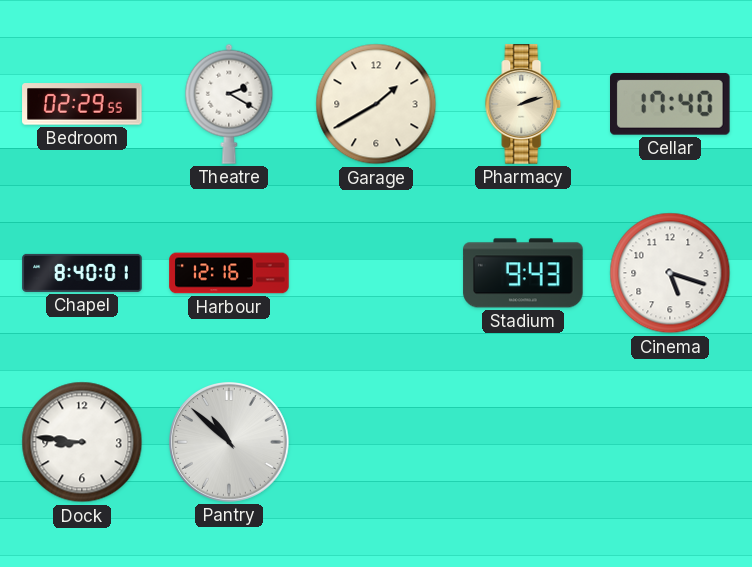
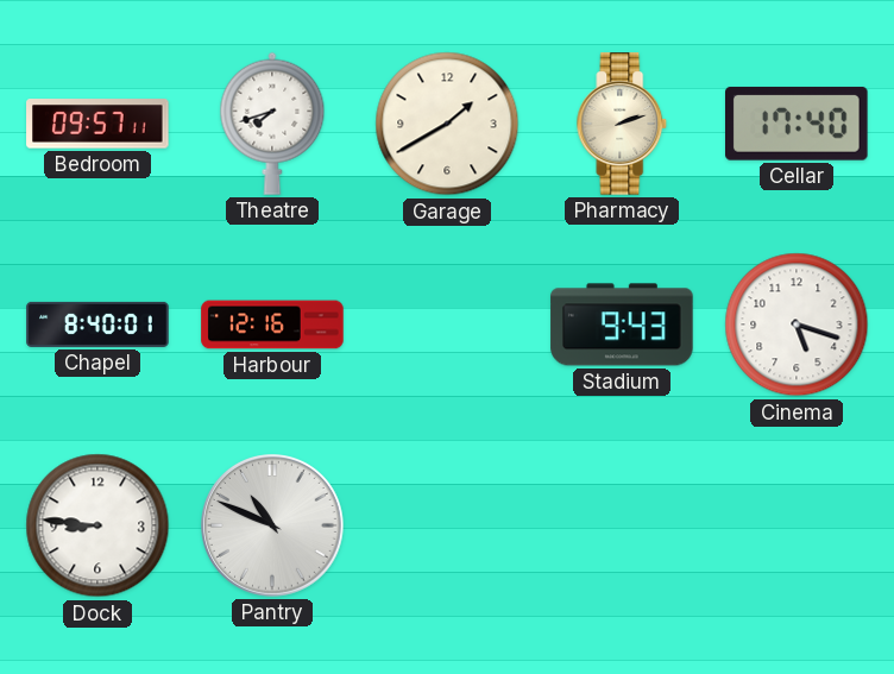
Bedroom: 02:29 -> 09:57
Theatre: 2:20 -> 7:42
Pantry: 10:52 -> 10:49
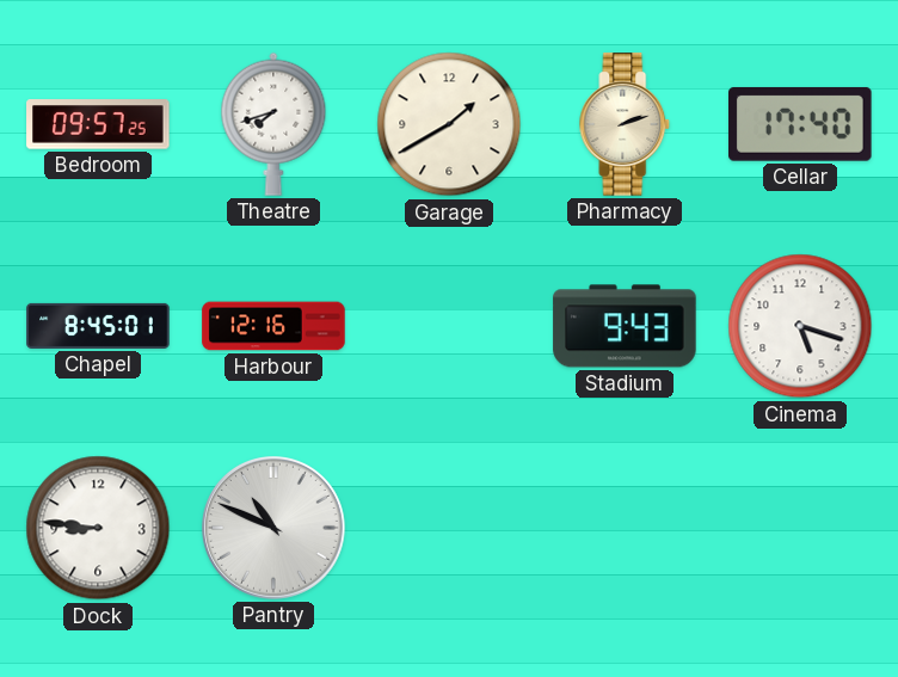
Bedroom: 09:57:11 -> 09:57:25
Chapel: 8:40 -> 8:45
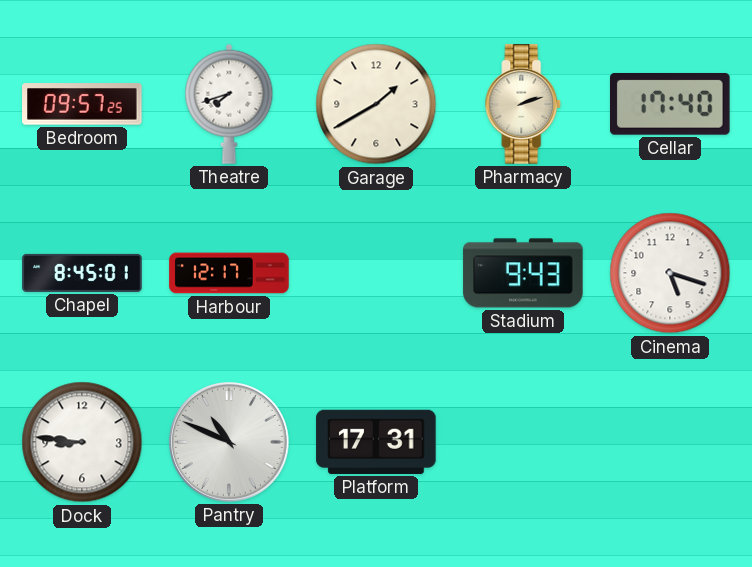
Harbour: 12:16 -> 12:17
Platform: none -> 17:31
